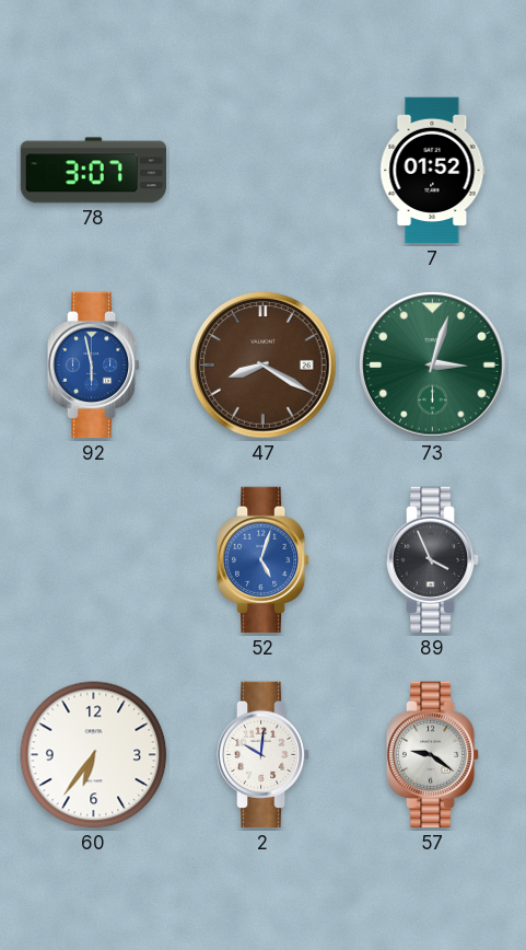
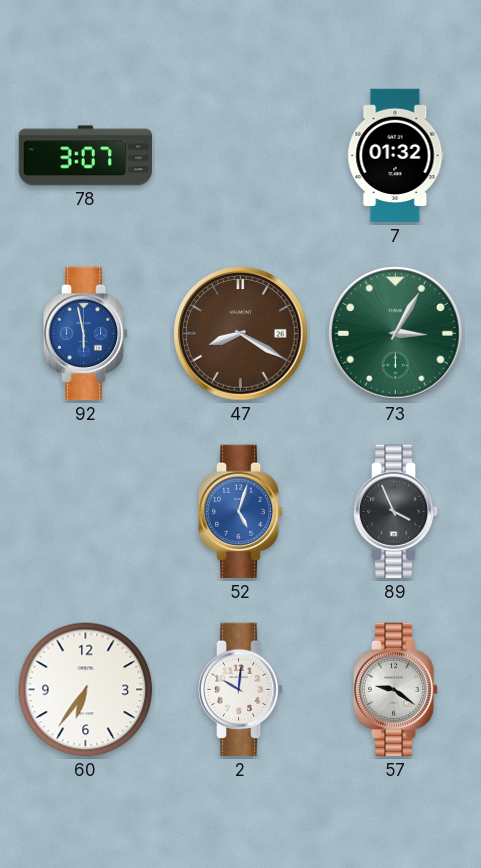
7: 01:52 -> 01:32
73: 3:03 -> 3:05
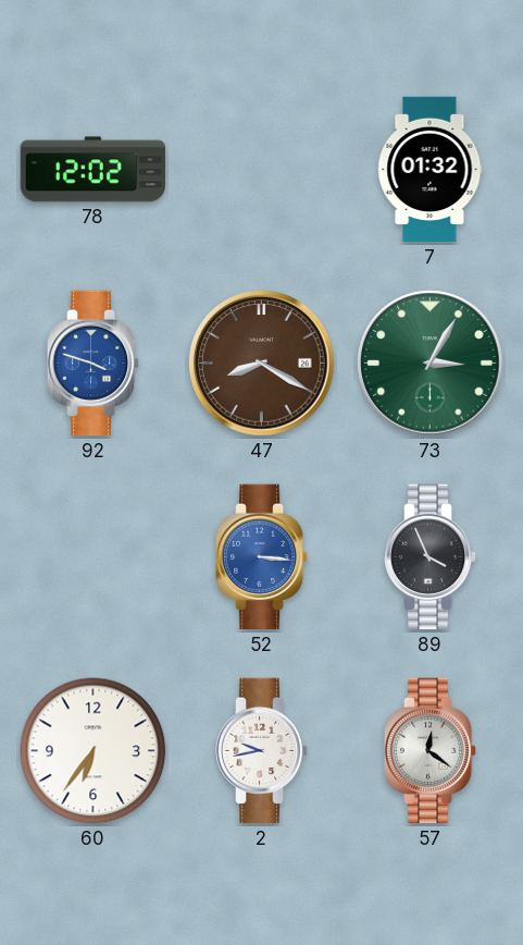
78: 3:07 -> 12:02
92: 5:58 -> 3:48
52: 5:03 -> 3:16
2: 10:01 -> 9:43
57: 9:21 -> 12:21
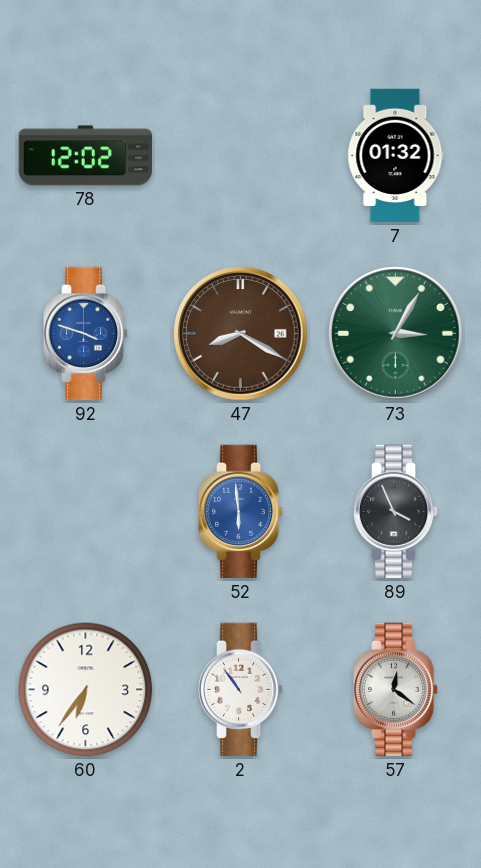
52: 3:16 -> 5:59
2: 9:43 -> 10:54
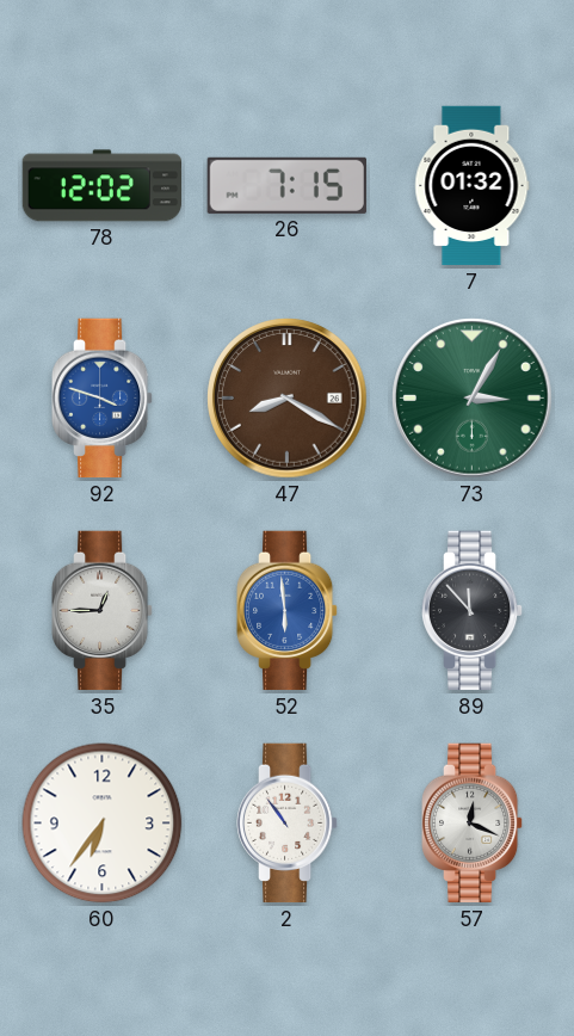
26: none -> 7:15
35: none -> 12:45
89: 3:56 -> 11:53
57: 12:21 -> 12:19
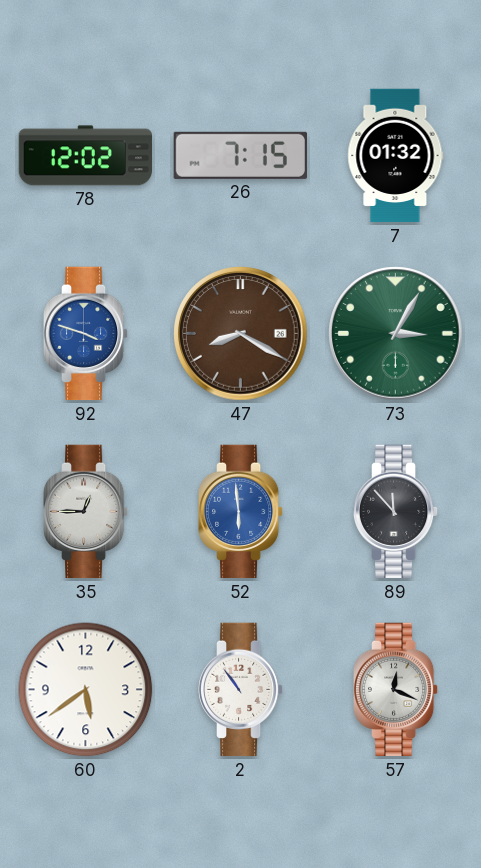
60: 6:36 -> 5:39
